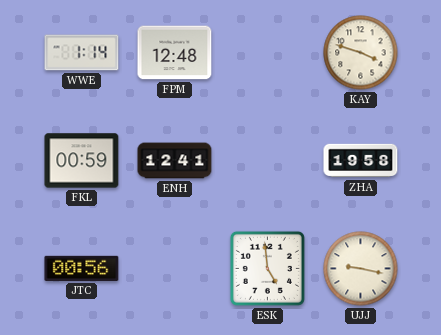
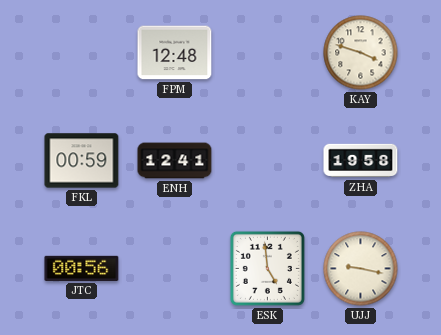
WWE: 1:14 -> none
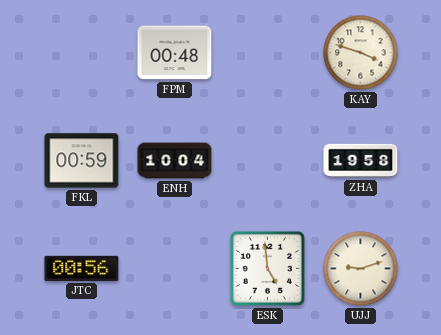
FPM: 12:48 -> 00:48
ENH: 12:41 -> 10:04
UJJ: 9:17 -> 9:12
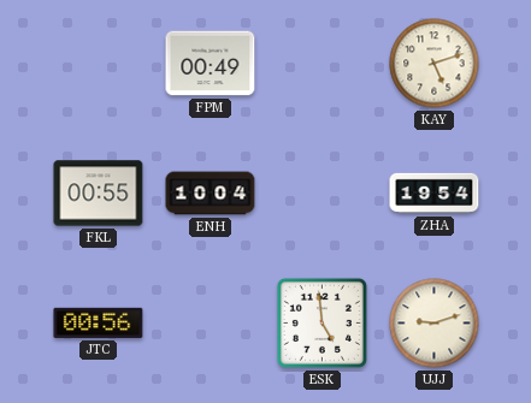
FPM: 00:48 -> 00:49
KAY: 3:48 -> 5:12
FKL: 00:59 -> 00:55
ZHA: 19:58 -> 19:54
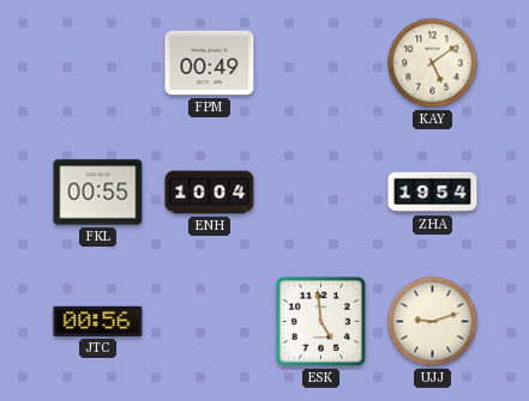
KAY: 5:12 -> 5:09
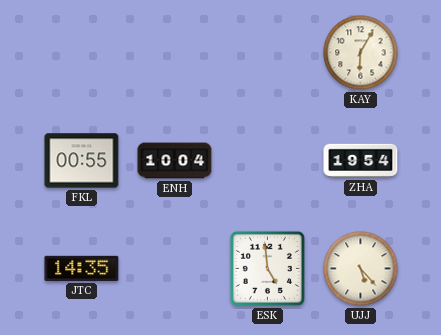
FPM: 00:49 -> none
KAY: 5:09 -> 6:05
JTC: 00:56 -> 14:35
UJJ: 9:12 -> 5:23
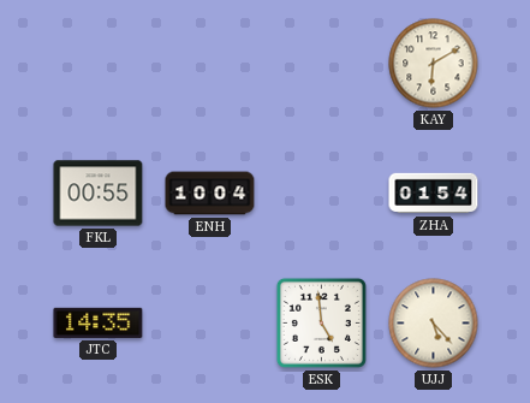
KAY: 6:05 -> 6:10
ZHA: 19:54 -> 01:54
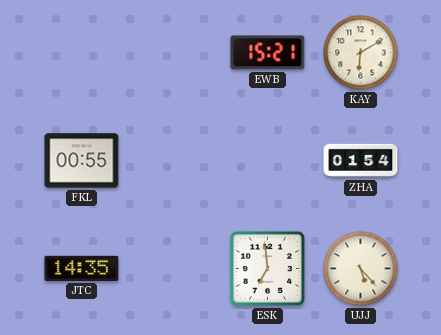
EWB: none -> 15:21
ENH: 10:04 -> none
ESK: 4:59 -> 6:59
